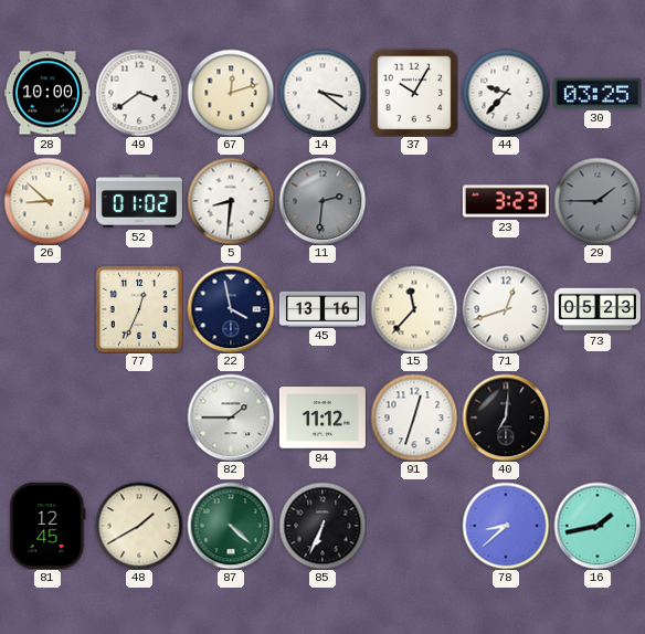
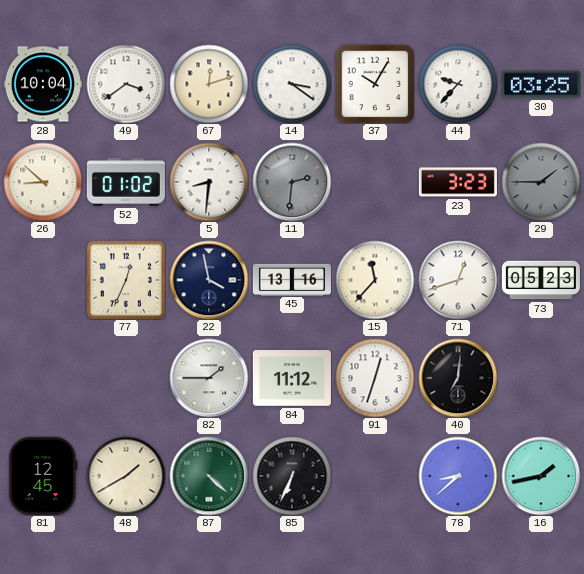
28: 10:00 -> 10:04
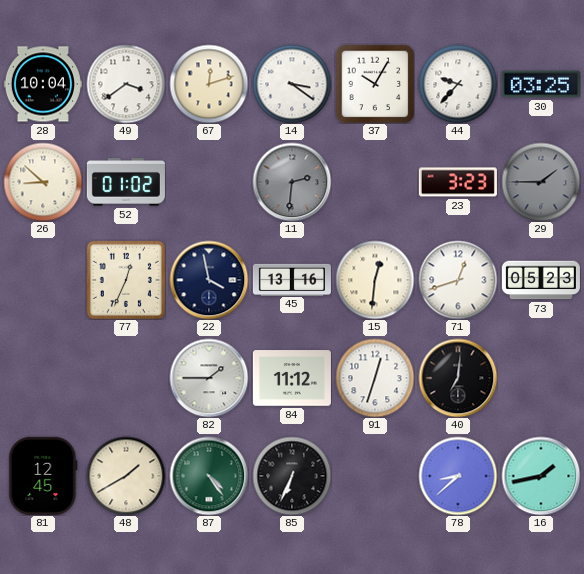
5: 8:31 -> none
15: 11:37 -> 12:31
87: 4:22 -> 4:24
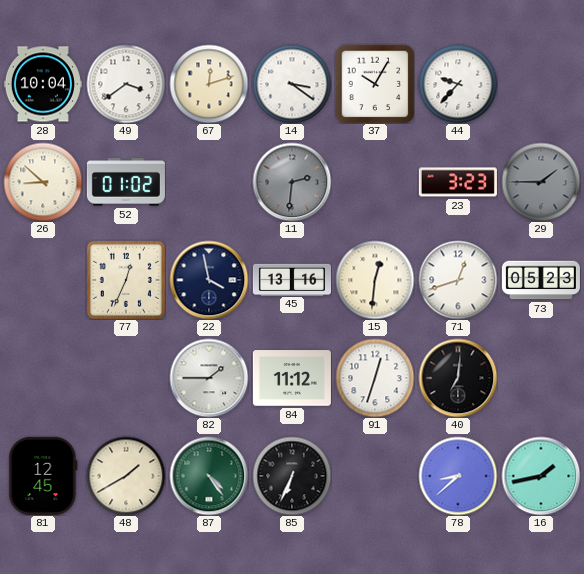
30: 03:25 -> none
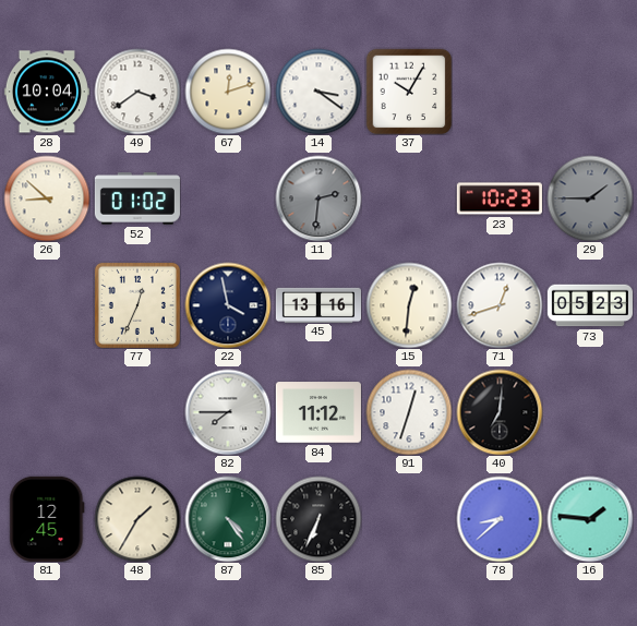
44: 9:37 -> none
23: 3:23 -> 10:23
82: 1:45 -> 7:45
48: 1:40 -> 1:35
16: 1:43 -> 1:46
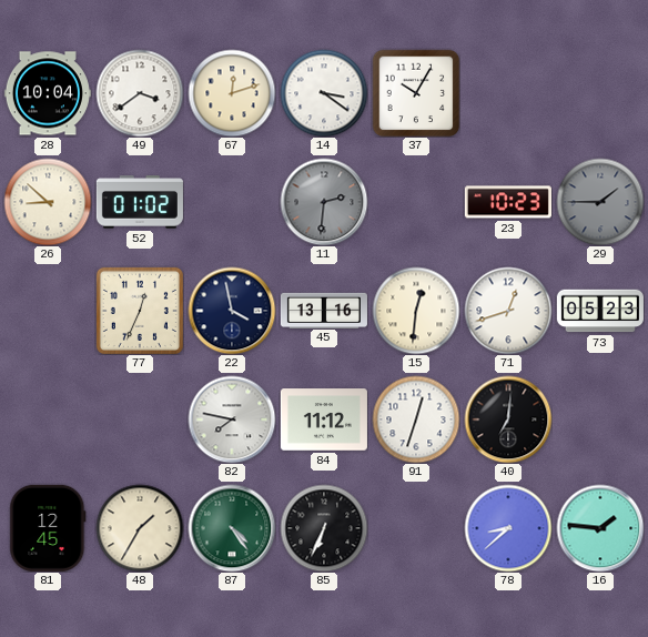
82: 7:45 -> 7:47
